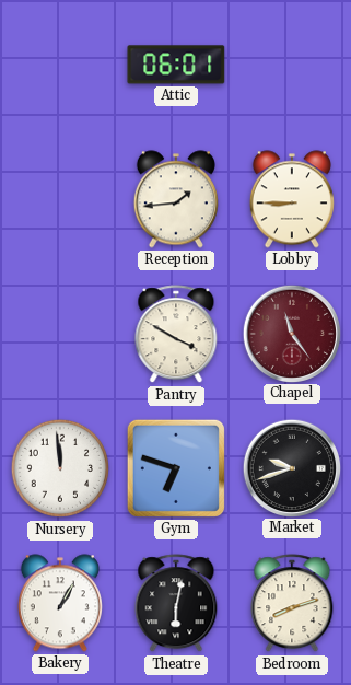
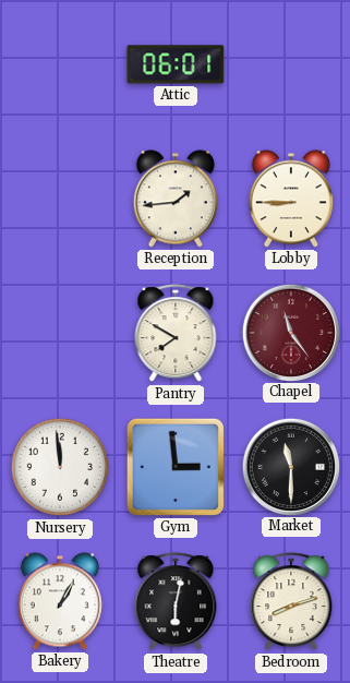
Pantry: 3:50 -> 7:50
Gym: 6:48 -> 2:59
Market: 9:42 -> 11:30
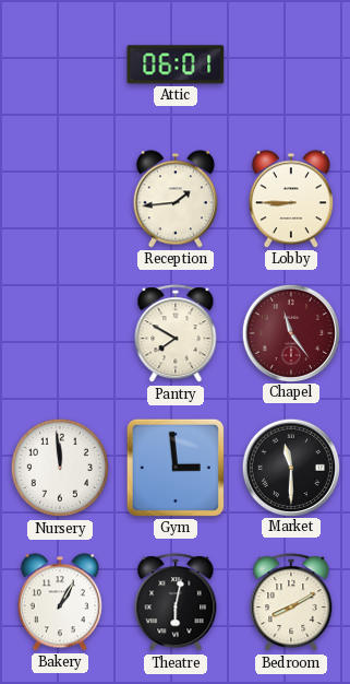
Bedroom: 8:12 -> 8:10
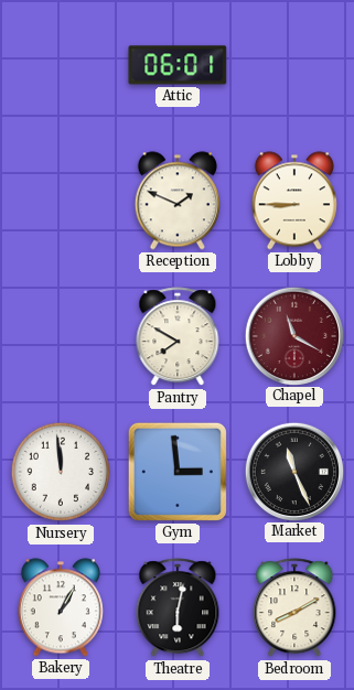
Reception: 1:44 -> 1:49
Chapel: 11:24 -> 11:20
Market: 11:30 -> 11:26
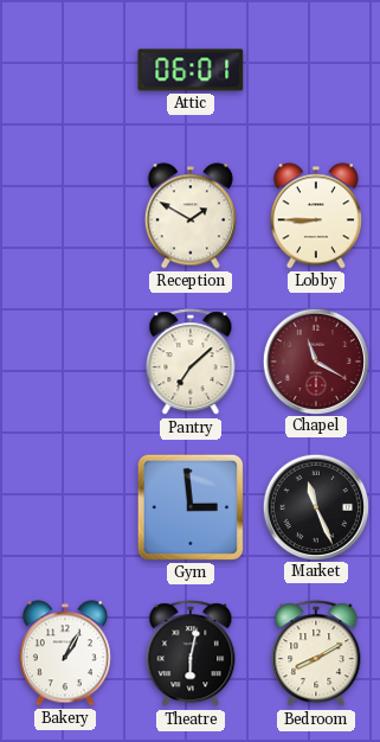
Reception: 1:49 -> 1:50
Pantry: 7:50 -> 7:08
Nursery: 11:59 -> none
